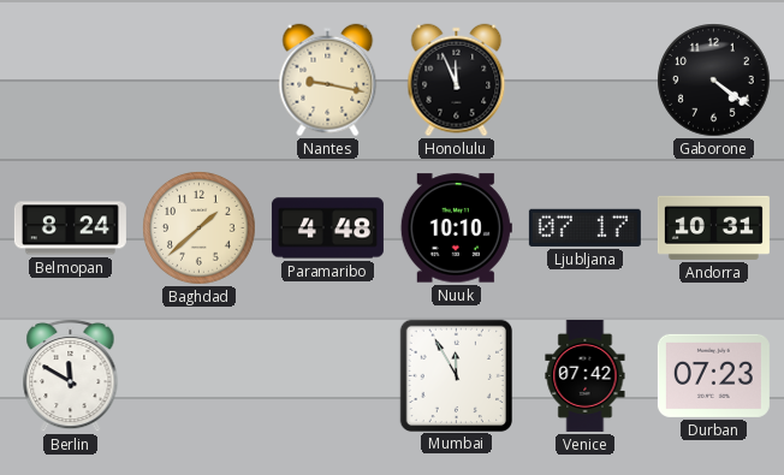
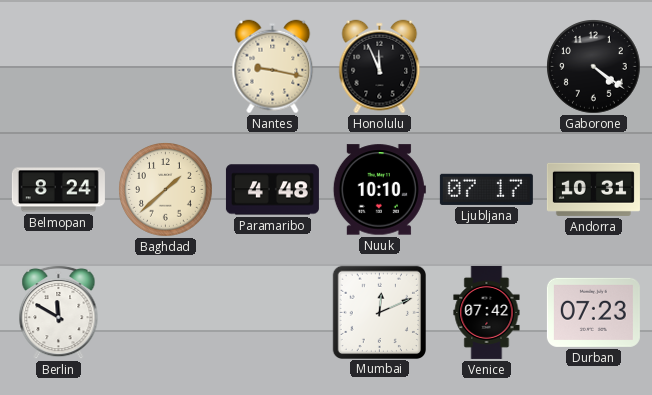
Mumbai: 11:55 -> 12:11
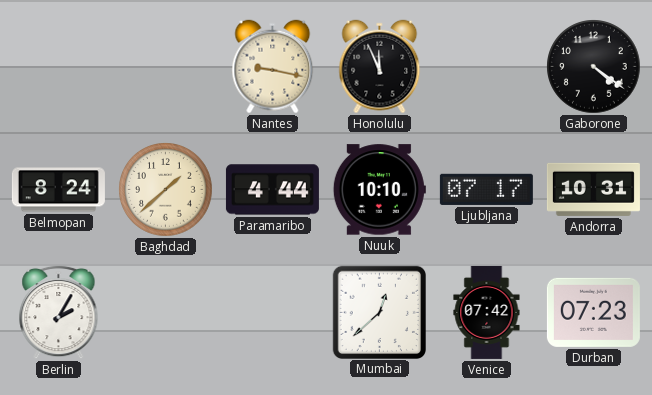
Paramaribo: 4:48 -> 4:44
Berlin: 11:50 -> 2:05
Mumbai: 12:11 -> 12:38
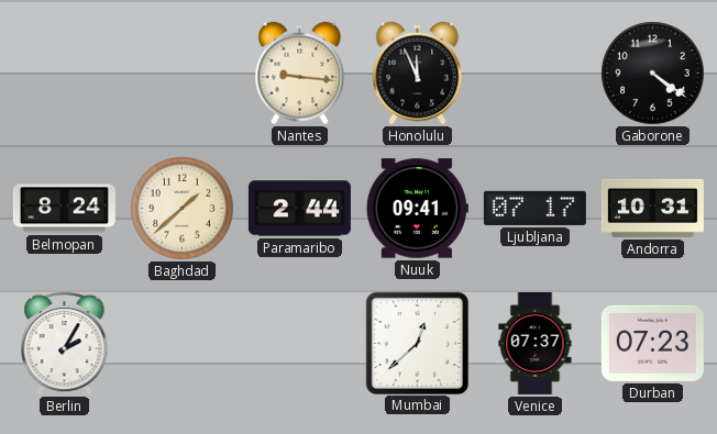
Nantes: 9:17 -> 9:16
Paramaribo: 4:44 -> 2:44
Nuuk: 10:10 -> 09:41
Venice: 07:42 -> 07:37
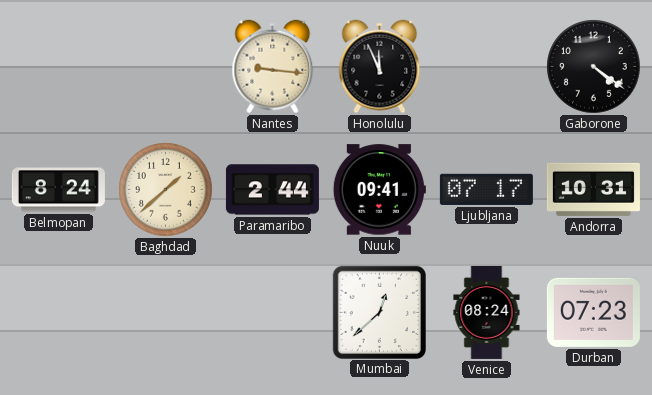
Berlin: 2:05 -> none
Venice: 07:37 -> 08:24
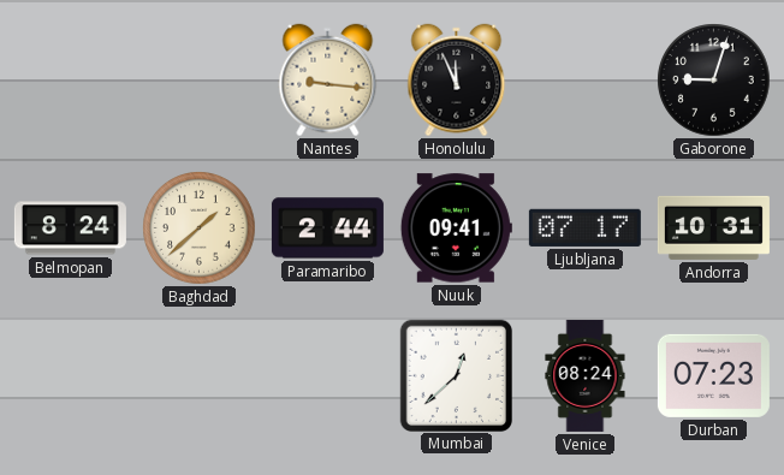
Gaborone: 4:21 -> 9:03
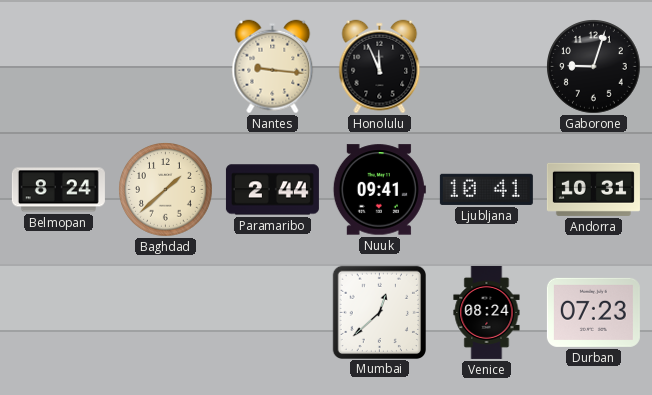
Ljubljana: 07:17 -> 10:41
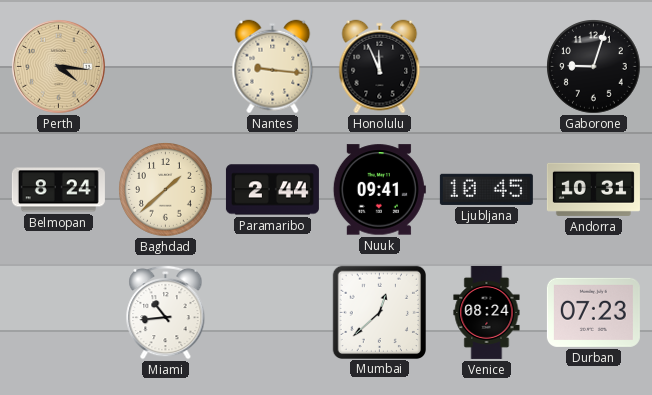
Perth: none -> 4:16
Ljubljana: 10:41 -> 10:45
Miami: none -> 10:44
